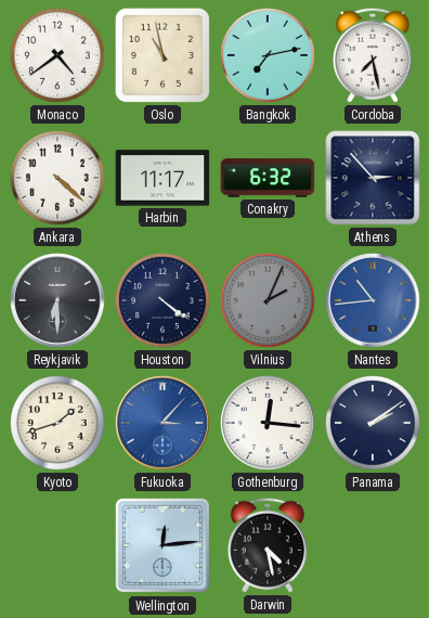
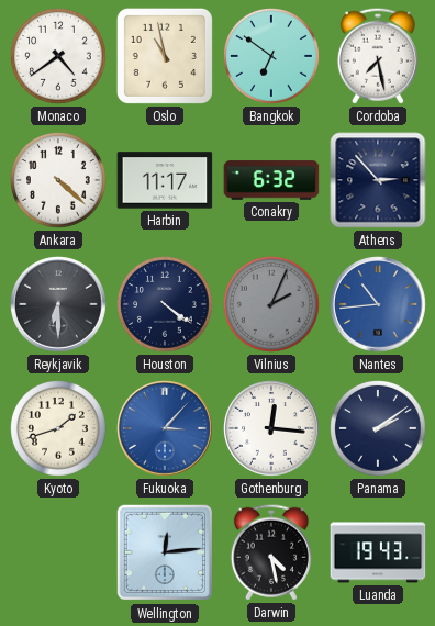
Bangkok: 7:13 -> 6:51
Luanda: none -> 19:43
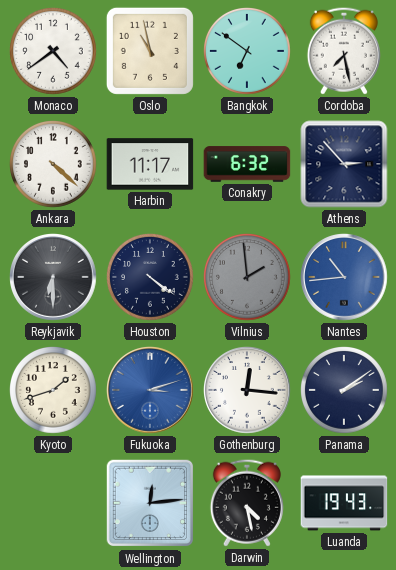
Vilnius: 2:04 -> 1:59
Fukuoka: 3:07 -> 3:12
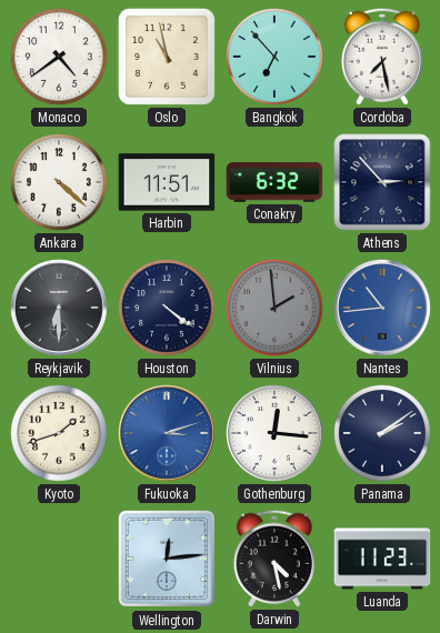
Bangkok: 6:51 -> 6:53
Harbin: 11:17 -> 11:51
Luanda: 19:43 -> 11:23
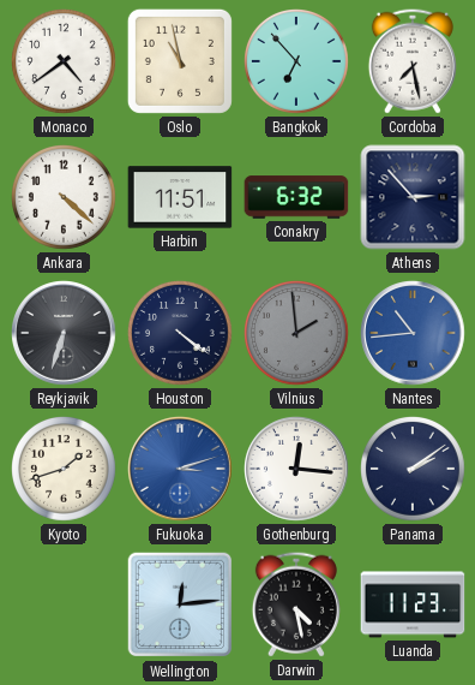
Reykjavik: 6:30 -> 6:33
